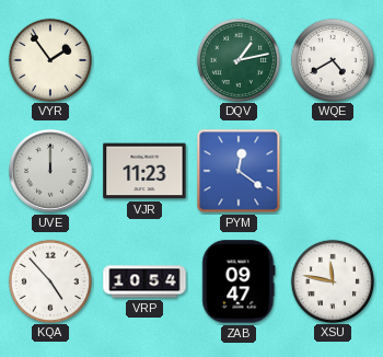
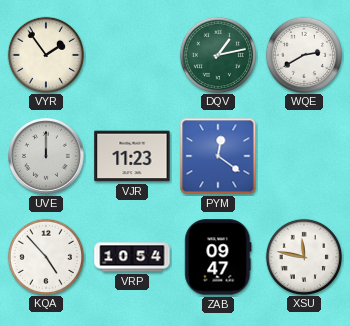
WQE: 4:40 -> 2:40
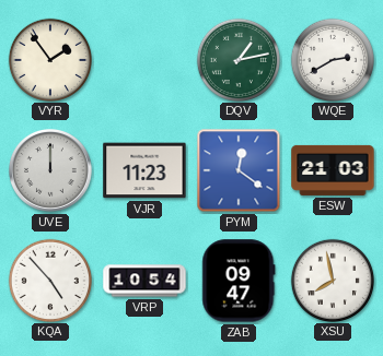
ESW: none -> 21:03
XSU: 11:47 -> 7:58
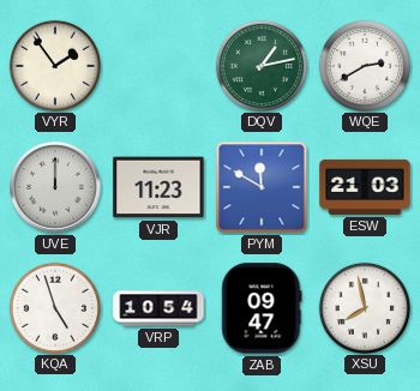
PYM: 12:21 -> 11:50
KQA: 4:53 -> 4:57
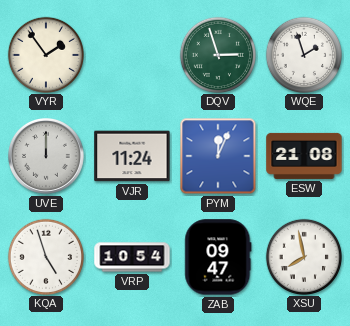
DQV: 1:13 -> 2:57
WQE: 2:40 -> 1:57
VJR: 11:23 -> 11:24
PYM: 11:50 -> 12:04
ESW: 21:03 -> 21:08
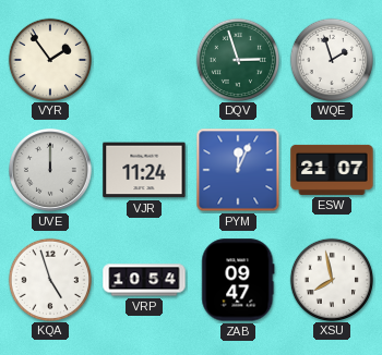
ESW: 21:08 -> 21:07
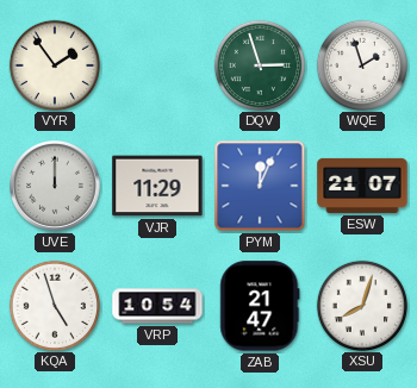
VJR: 11:24 -> 11:29
ZAB: 09:47 -> 21:47
XSU: 7:58 -> 8:03
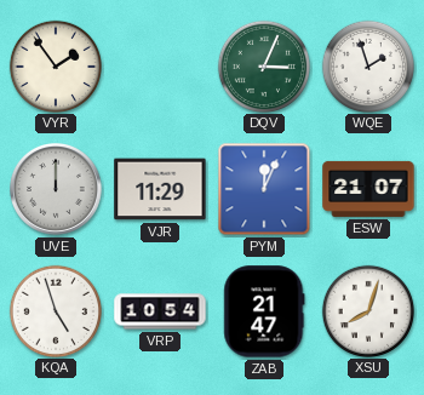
DQV: 2:57 -> 3:04
